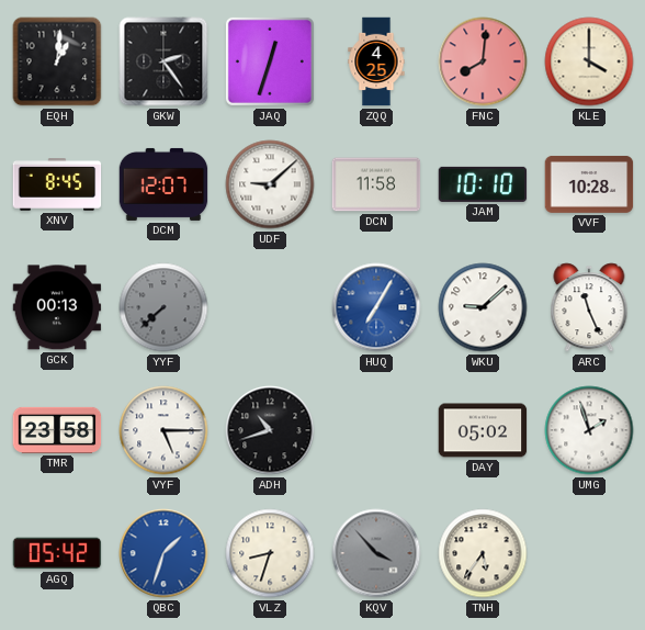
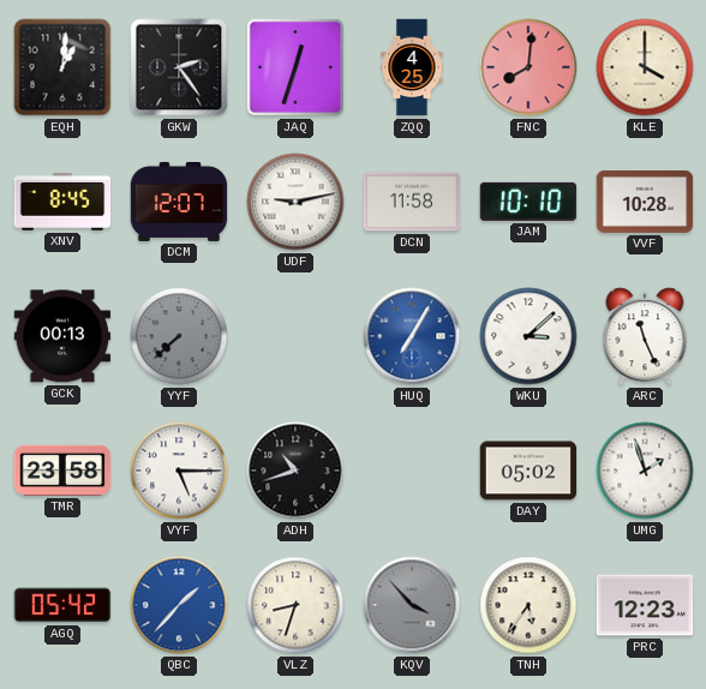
UDF: 9:08 -> 9:13
WKU: 9:08 -> 3:08
QBC: 1:33 -> 1:37
PRC: none -> 12:23
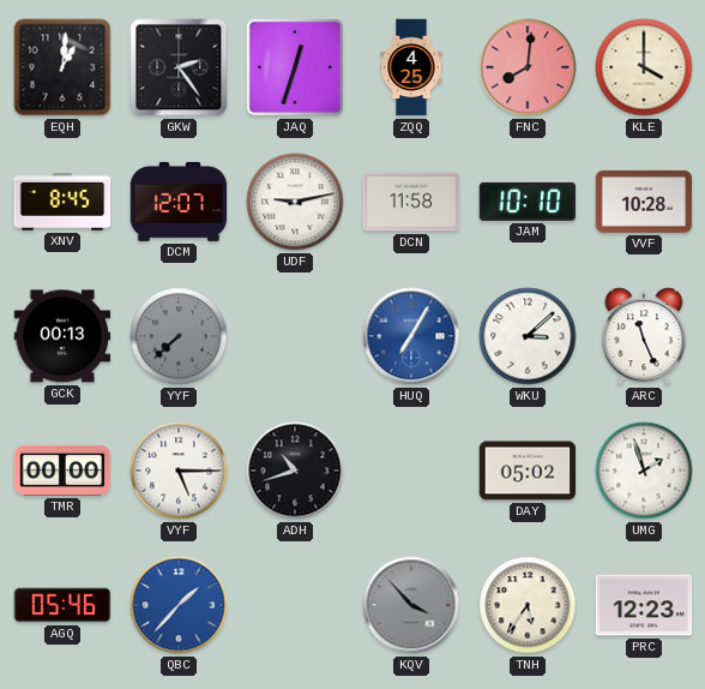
TMR: 23:58 -> 00:00
AGQ: 05:42 -> 05:46
VLZ: 8:33 -> none
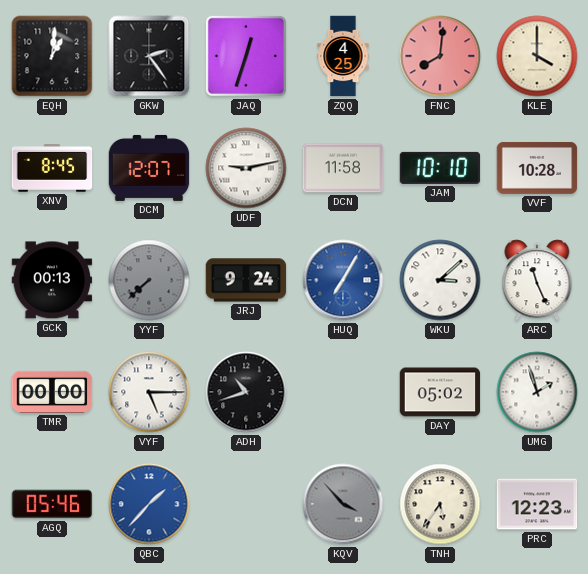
JRJ: none -> 9:24
